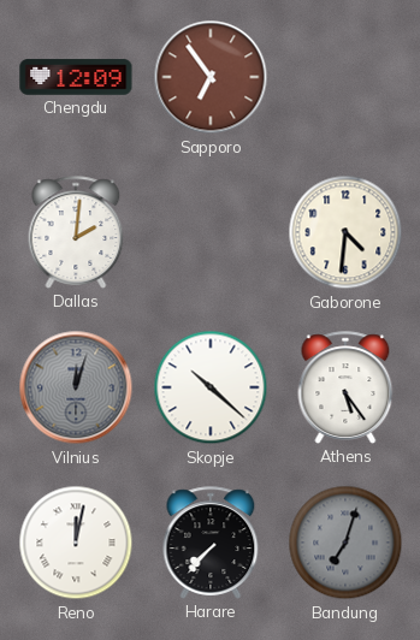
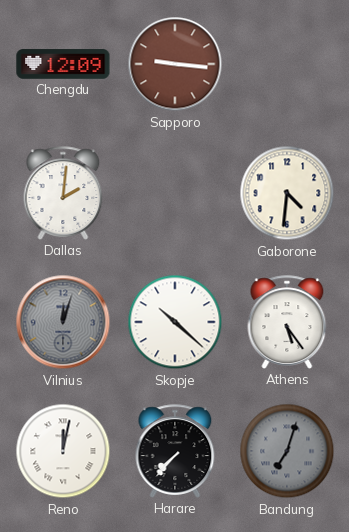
Sapporo: 6:54 -> 9:16
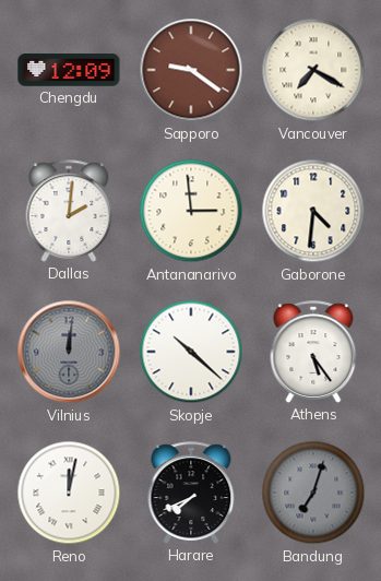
Sapporo: 9:16 -> 9:21
Vancouver: none -> 7:20
Antananarivo: none -> 2:59
Vilnius: 12:03 -> 12:01
Harare: 7:37 -> 7:41
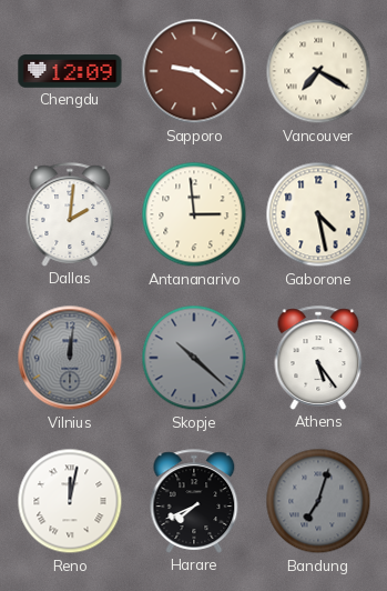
Gaborone: 4:31 -> 4:28
Skopje dial: white -> grey
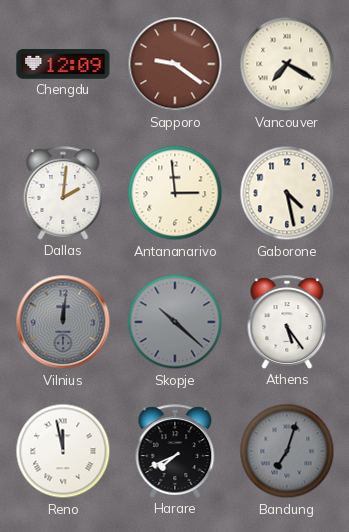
Reno: 12:02 -> 11:58
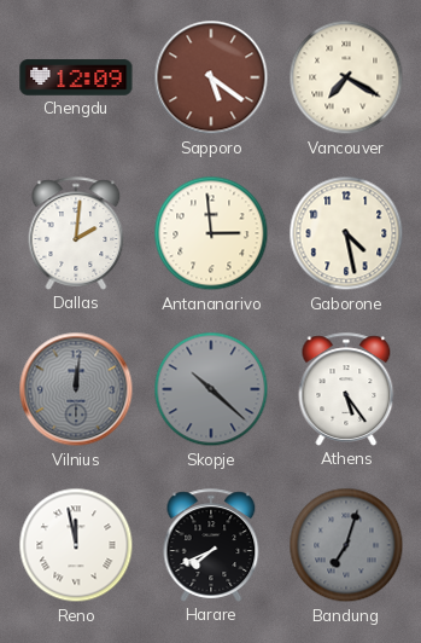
Sapporo: 9:21 -> 5:21
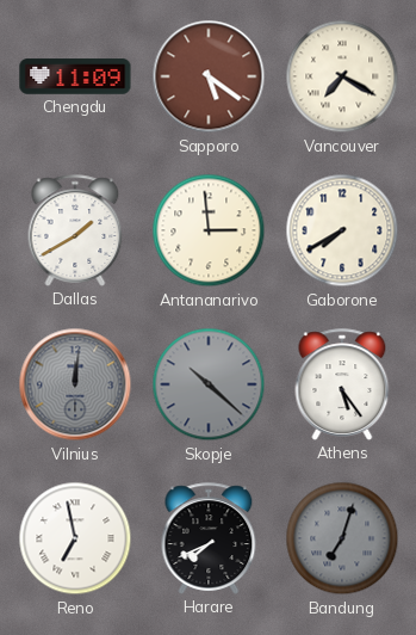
Chengdu: 12:09 -> 11:09
Dallas: 2:01 -> 1:40
Gaborone: 4:28 -> 7:40
Reno: 11:58 -> 6:58
